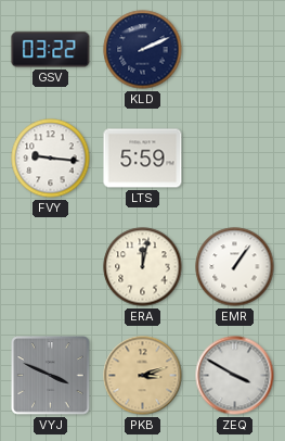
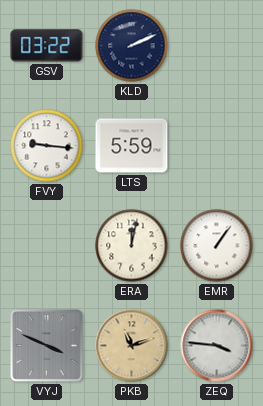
PKB: 3:12 -> 11:12
ZEQ: 3:50 -> 3:46
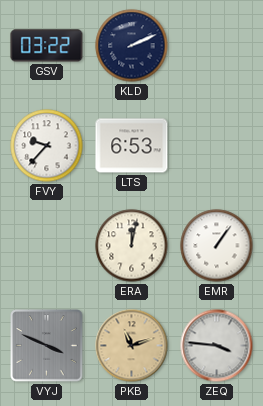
FVY: 9:16 -> 9:37
LTS: 5:59 -> 6:53
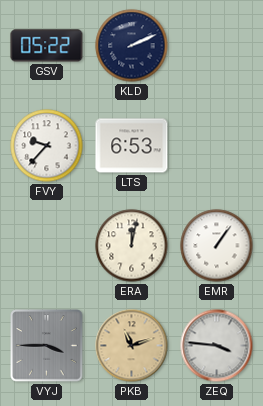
GSV: 03:22 -> 05:22
VYJ: 3:49 -> 3:45
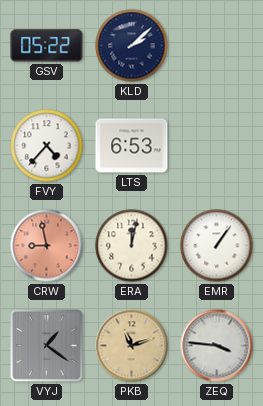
KLD: 2:11 -> 2:08
FVY: 9:37 -> 4:37
CRW: none -> 8:58
VYJ: 3:45 -> 1:21
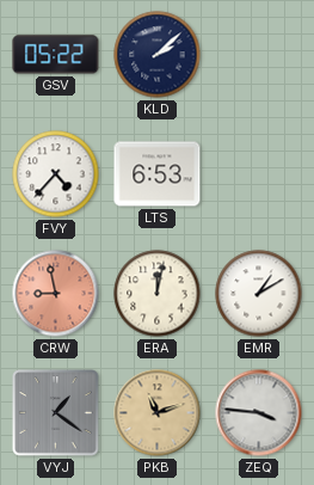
EMR: 1:06 -> 1:10
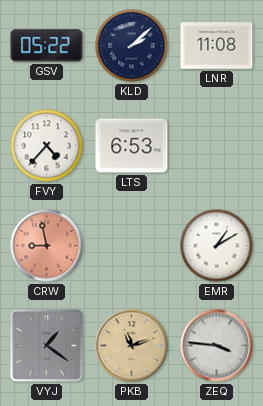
LNR: none -> 11:08
ERA: 12:02 -> none
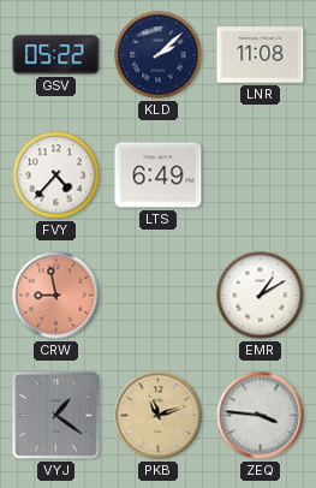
LTS: 6:53 -> 6:49
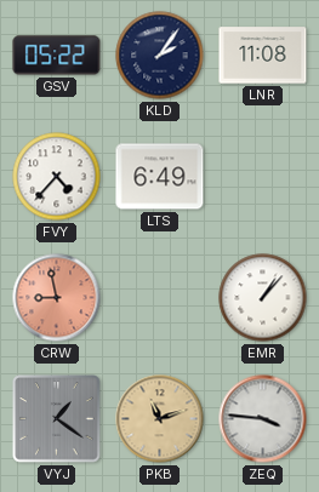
KLD: 2:08 -> 2:06
EMR: 1:10 -> 1:07
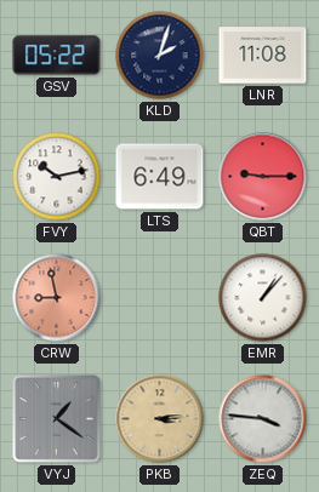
KLD: 2:06 -> 2:03
FVY: 4:37 -> 10:13
QBT: none -> 9:15
PKB: 11:12 -> 3:14
